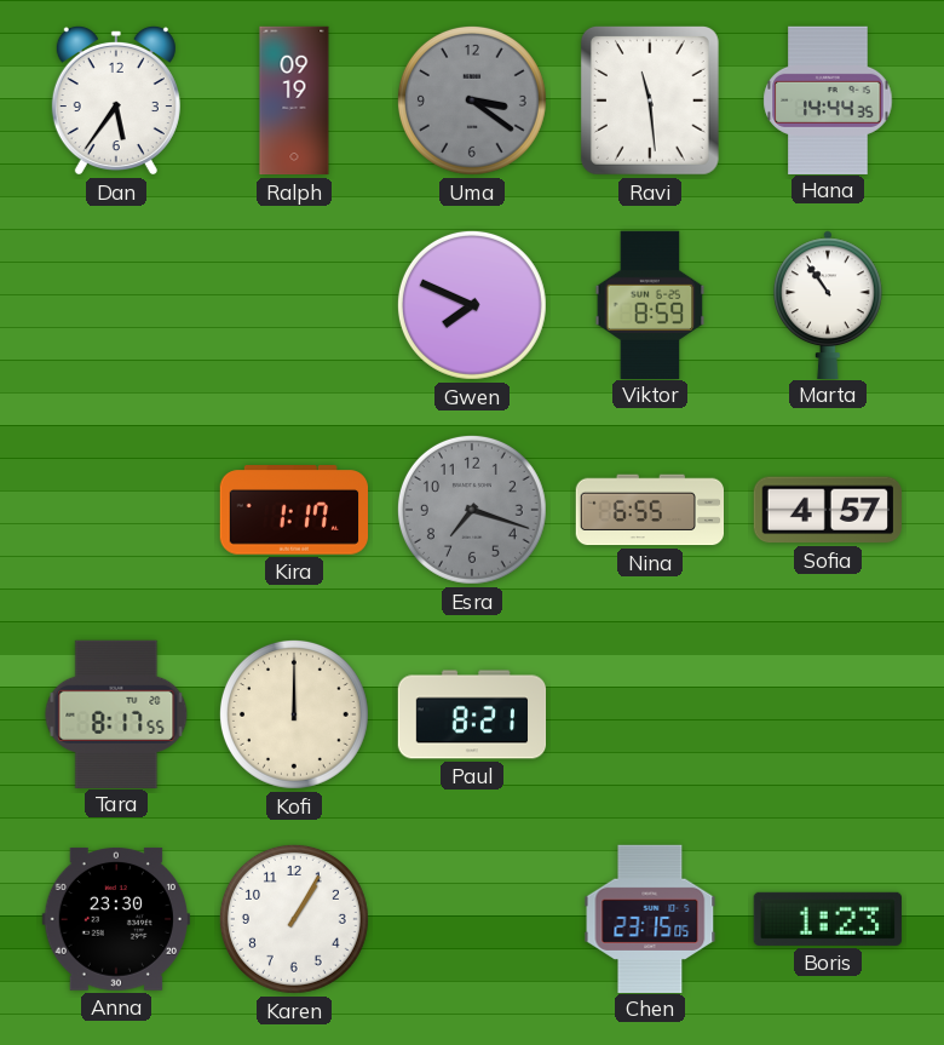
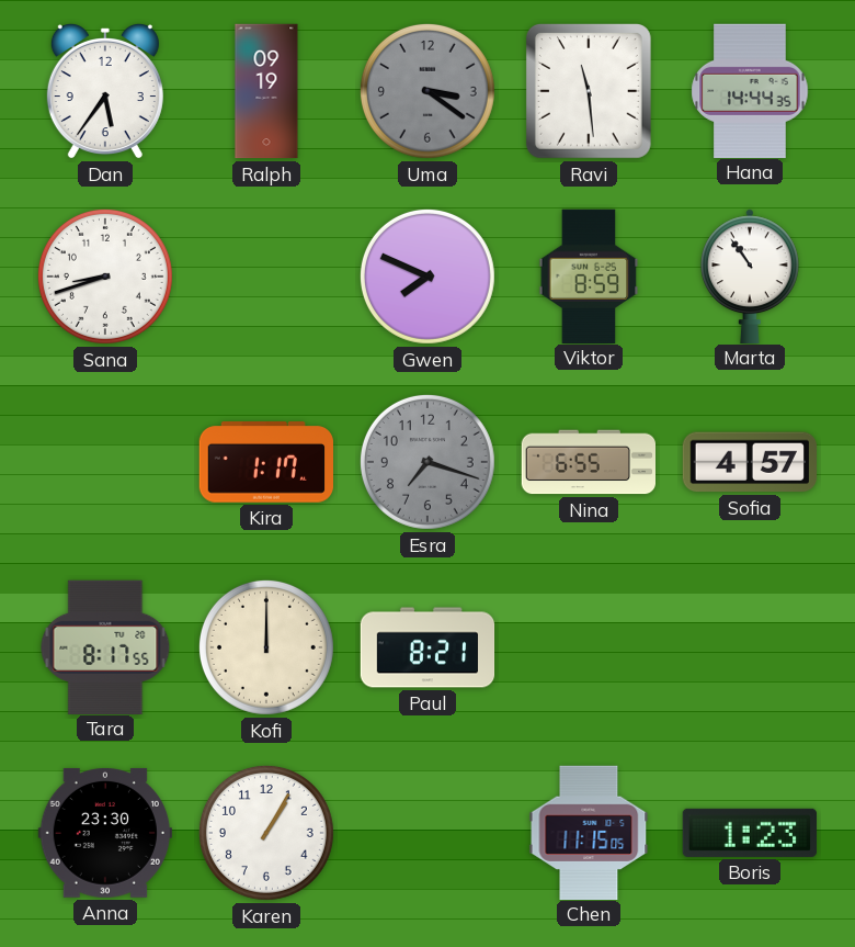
Sana: none -> 8:42
Chen: 23:15 -> 11:15
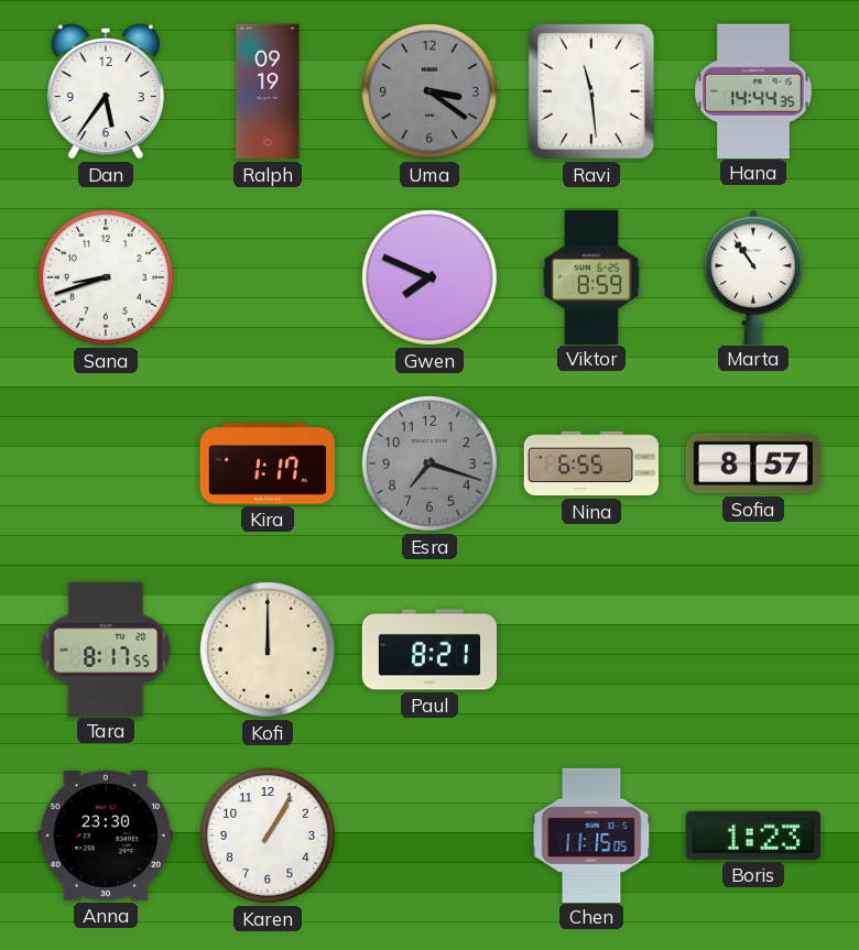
Sofia: 4:57 -> 8:57
